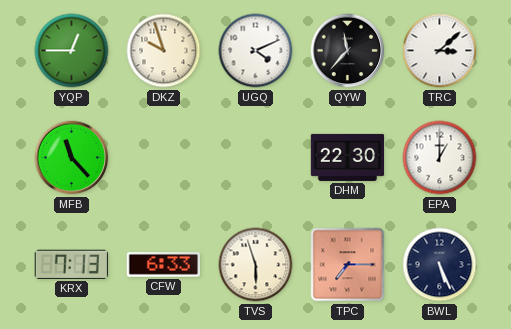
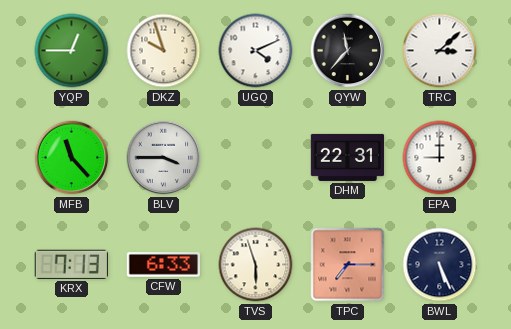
BLV: none -> 3:45
DHM: 22:30 -> 22:31
EPA: 1:00 -> 9:00
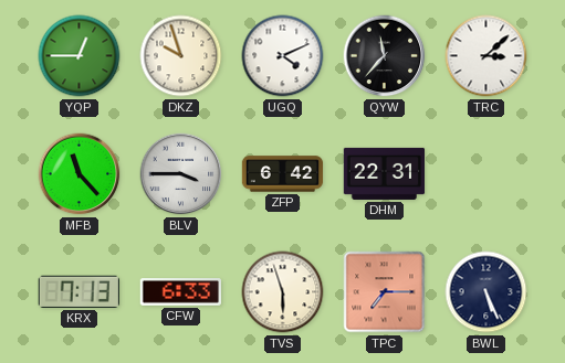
ZFP: none -> 6:42
EPA: 9:00 -> none
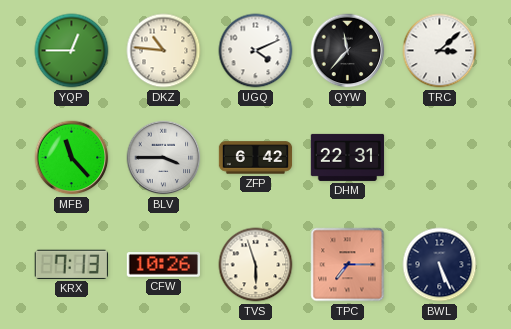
DKZ: 9:57 -> 10:46
CFW: 6:33 -> 10:26
